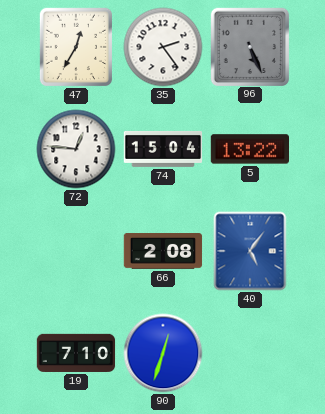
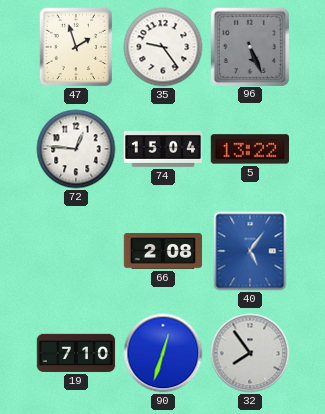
47: 12:35 -> 1:57
35: 2:24 -> 9:24
32: none -> 7:54
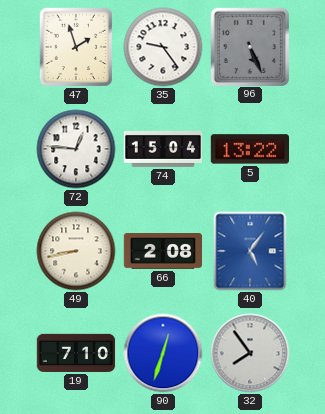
49: none -> 8:43
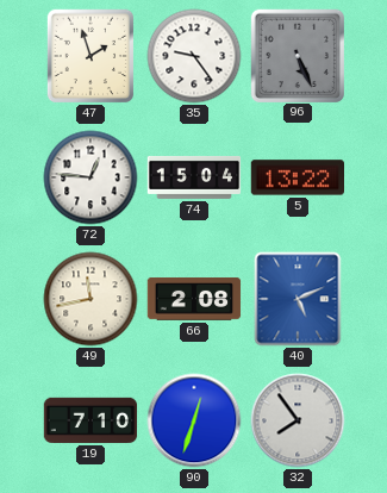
49: 8:43 -> 11:43
40: 5:06 -> 5:11
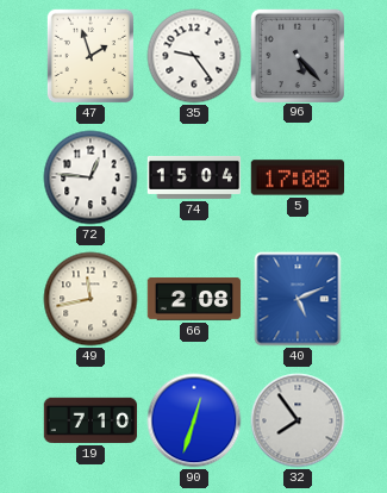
96: 5:26 -> 5:23
5: 13:22 -> 17:08
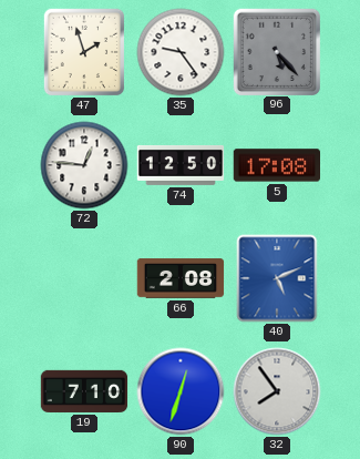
74: 15:04 -> 12:50
49: 11:43 -> none
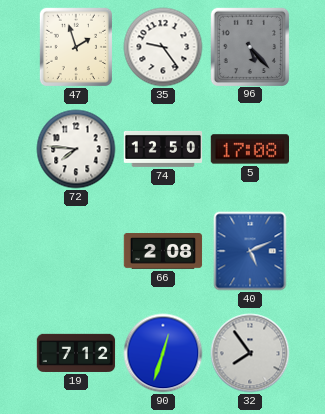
72: 12:46 -> 7:46
19: 7:10 -> 7:12
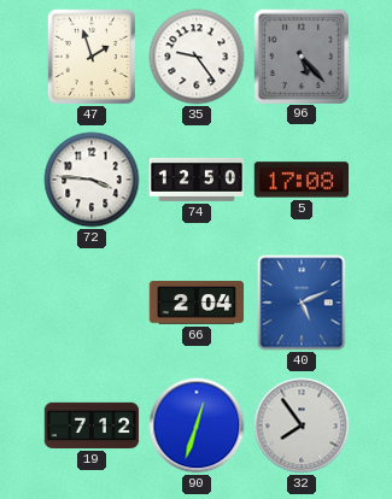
72: 7:46 -> 3:46
66: 2:08 -> 2:04
